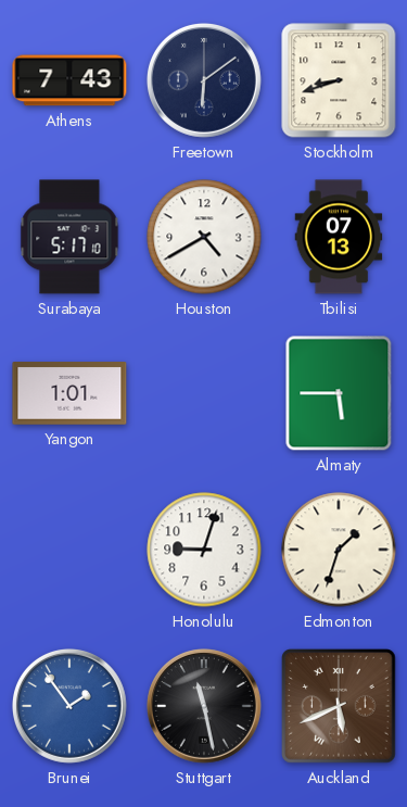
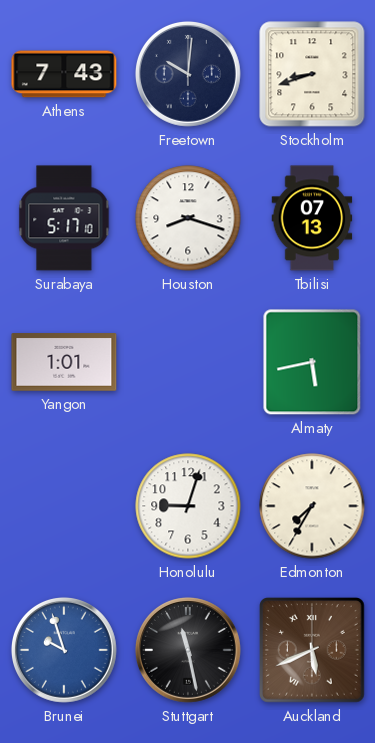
Freetown: 6:09 -> 10:01
Houston: 4:40 -> 8:18
Almaty: 5:45 -> 5:43
Edmonton: 1:33 -> 7:35
Brunei: 1:54 -> 9:57
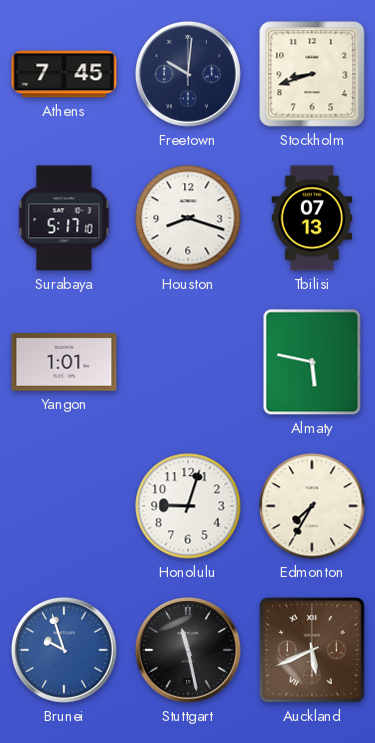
Athens: 7:43 -> 7:45
Almaty: 5:43 -> 5:47
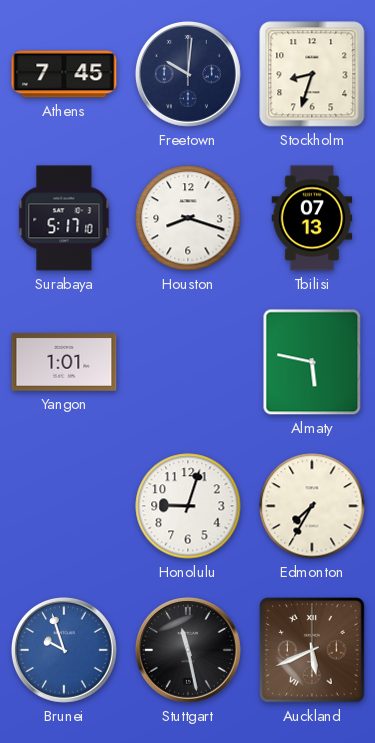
Stockholm: 8:42 -> 8:33
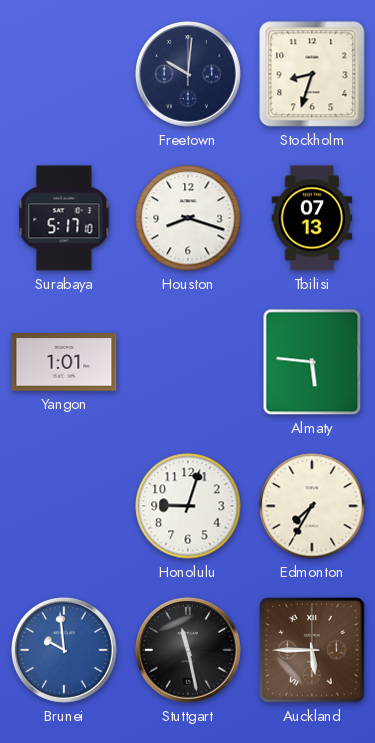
Athens: 7:45 -> none
Almaty: 5:47 -> 5:46
Brunei: 9:57 -> 9:59
Auckland: 5:41 -> 5:45
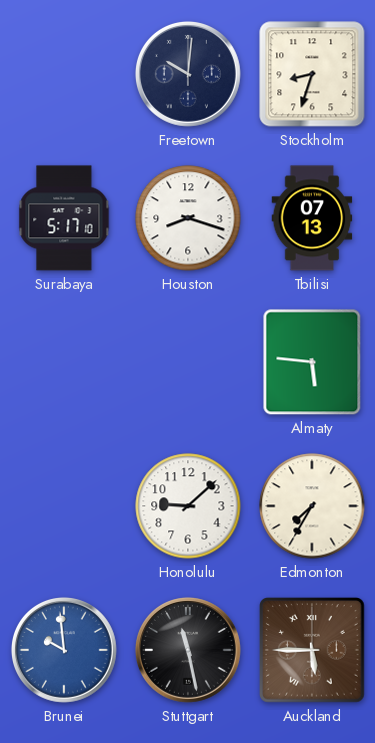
Yangon: 1:01 -> none
Honolulu: 9:03 -> 9:08
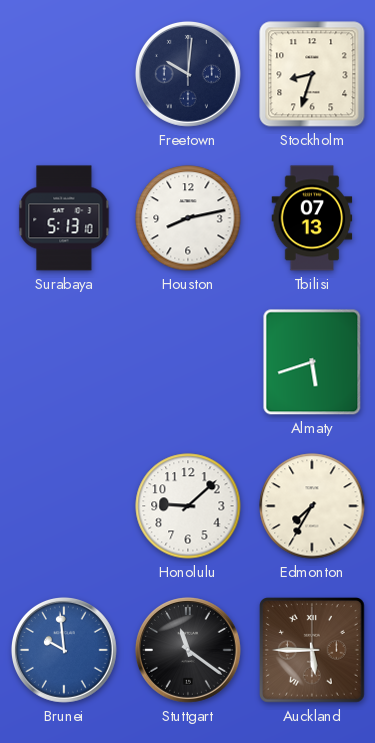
Surabaya: 5:17 -> 5:13
Houston: 8:18 -> 8:13
Almaty: 5:46 -> 5:42
Stuttgart: 11:28 -> 11:21
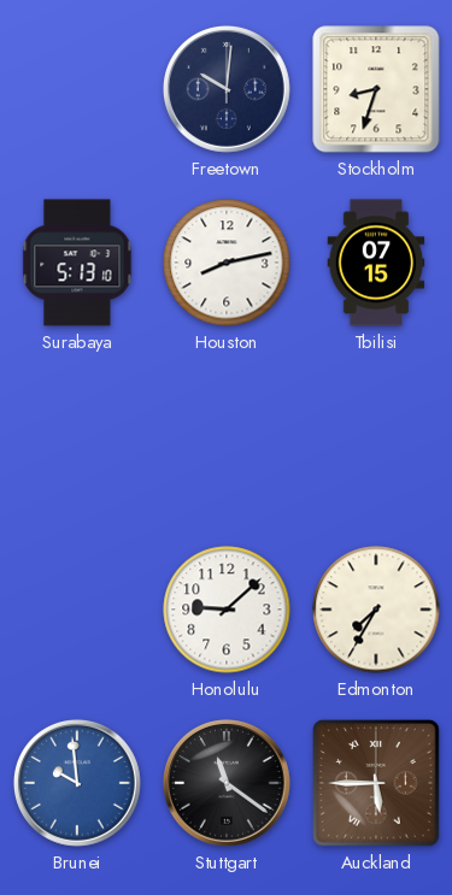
Tbilisi: 07:13 -> 07:15
Almaty: 5:42 -> none
